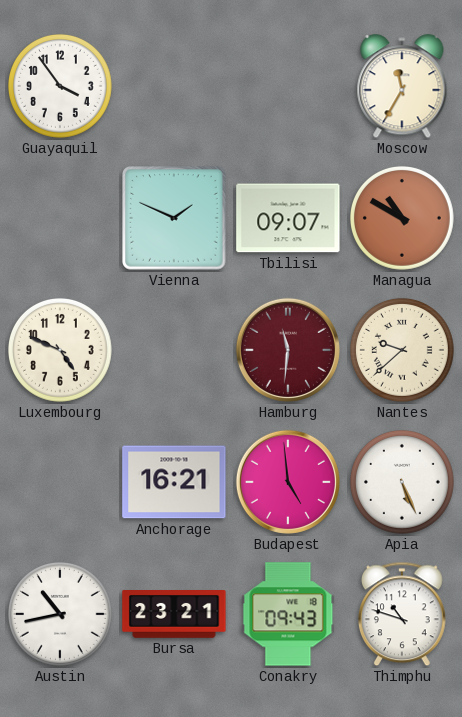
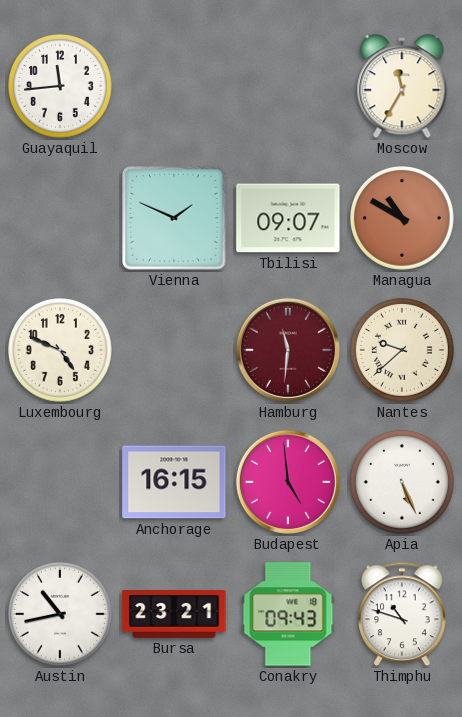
Guayaquil: 3:54 -> 11:44
Anchorage: 16:21 -> 16:15
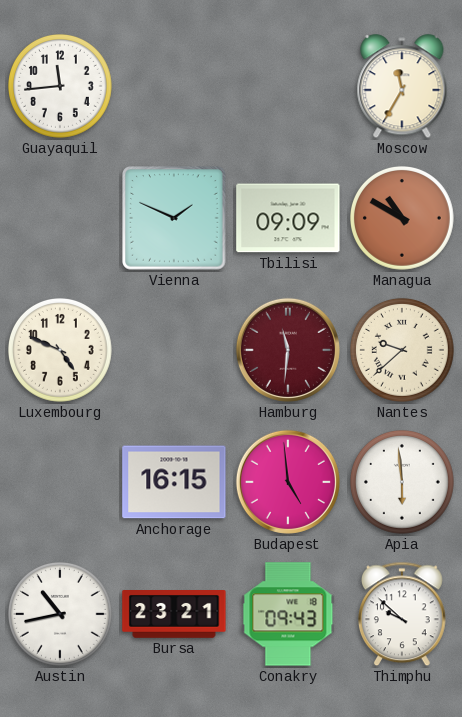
Tbilisi: 09:07 -> 09:09
Apia: 5:26 -> 5:59
Thimphu: 10:48 -> 9:52
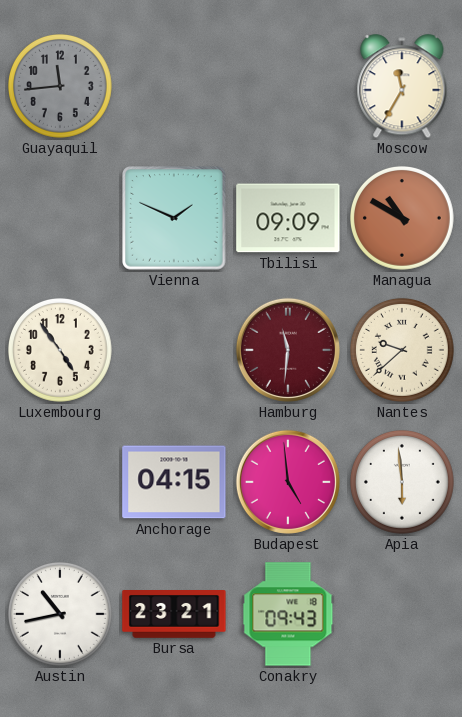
Guayaquil dial: white -> grey
Luxembourg: 4:49 -> 4:54
Anchorage: 16:15 -> 04:15
Thimphu: 9:52 -> none
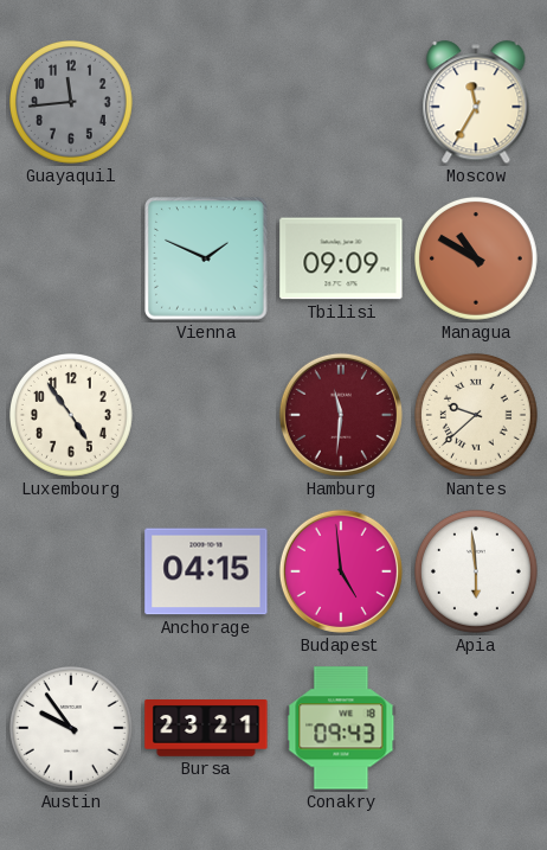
Austin: 10:43 -> 9:54
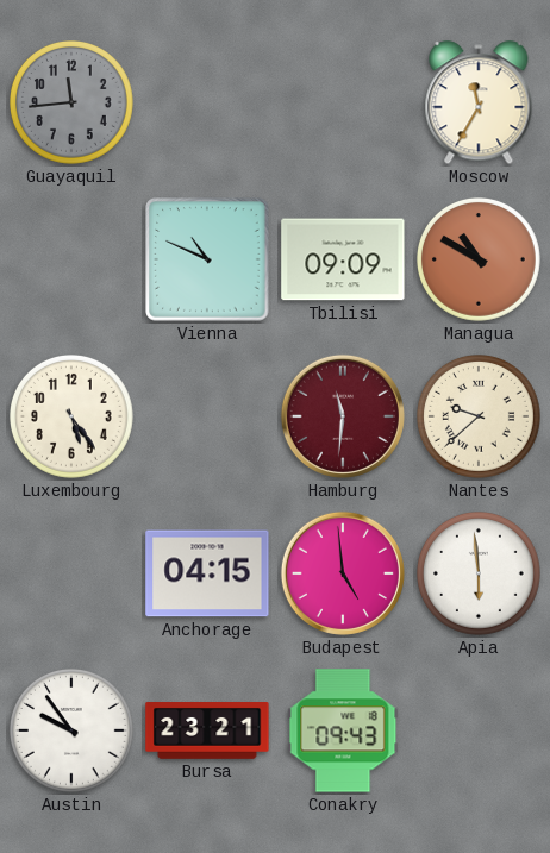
Vienna: 1:49 -> 10:49
Luxembourg: 4:54 -> 5:24
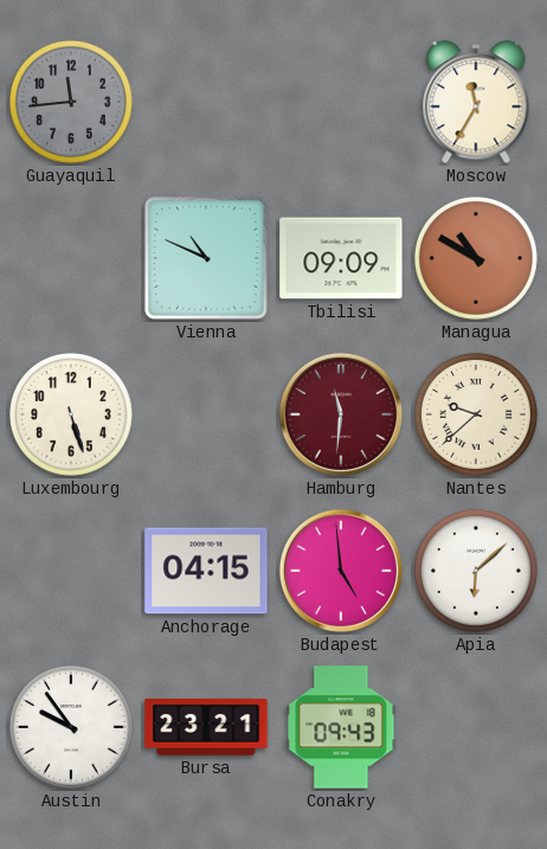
Luxembourg: 5:24 -> 5:27
Apia: 5:59 -> 6:08
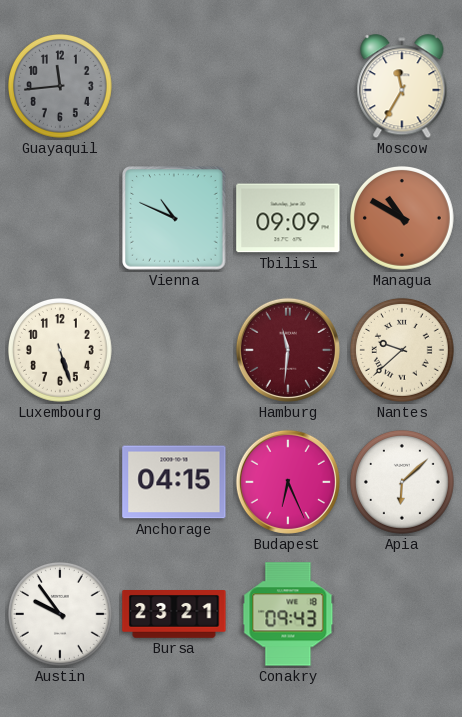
Budapest: 4:59 -> 6:26
